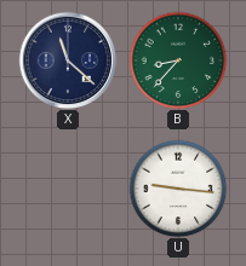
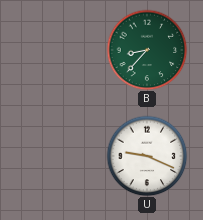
X: 11:22 -> none
U: 9:16 -> 9:19
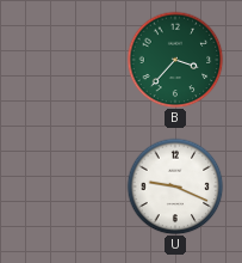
B: 8:37 -> 3:37
